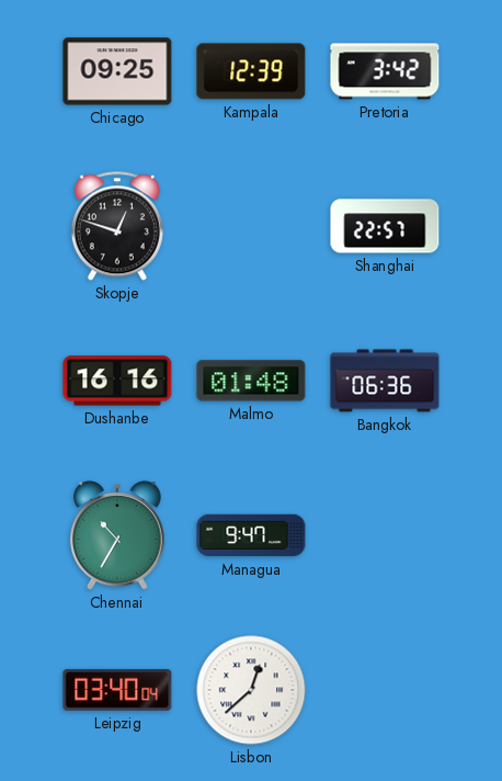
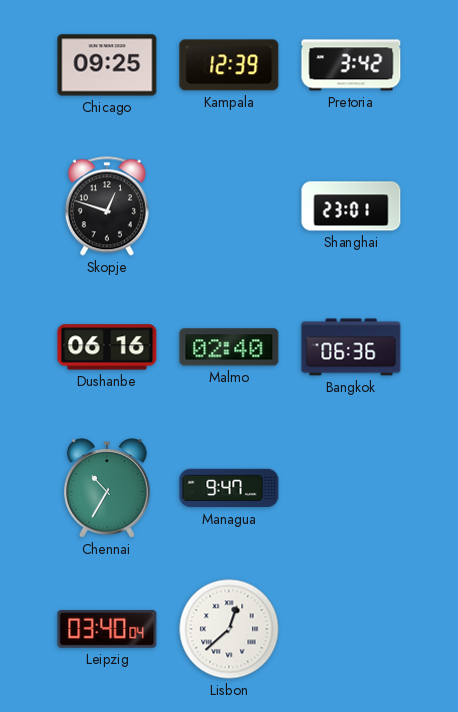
Shanghai: 22:57 -> 23:01
Dushanbe: 16:16 -> 06:16
Malmo: 01:48 -> 02:40
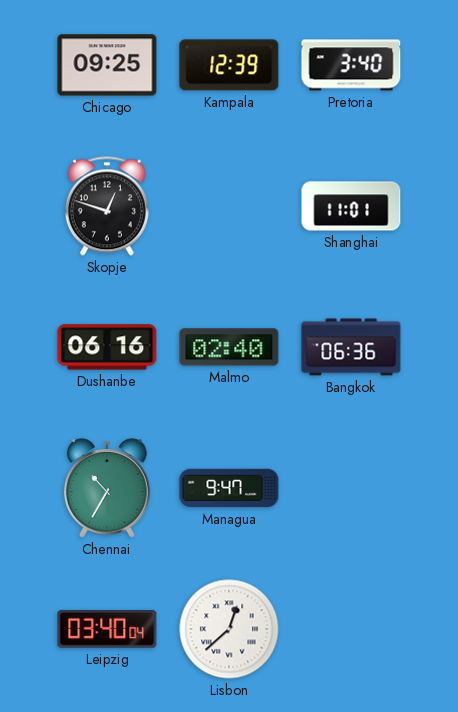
Pretoria: 3:42 -> 3:40
Shanghai: 23:01 -> 11:01
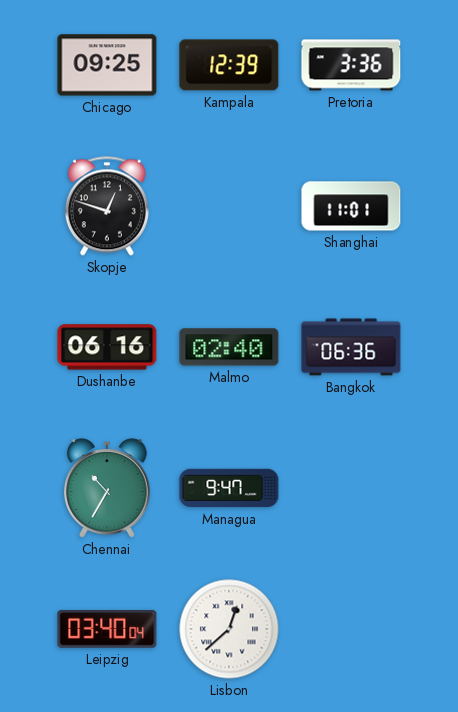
Pretoria: 3:40 -> 3:36
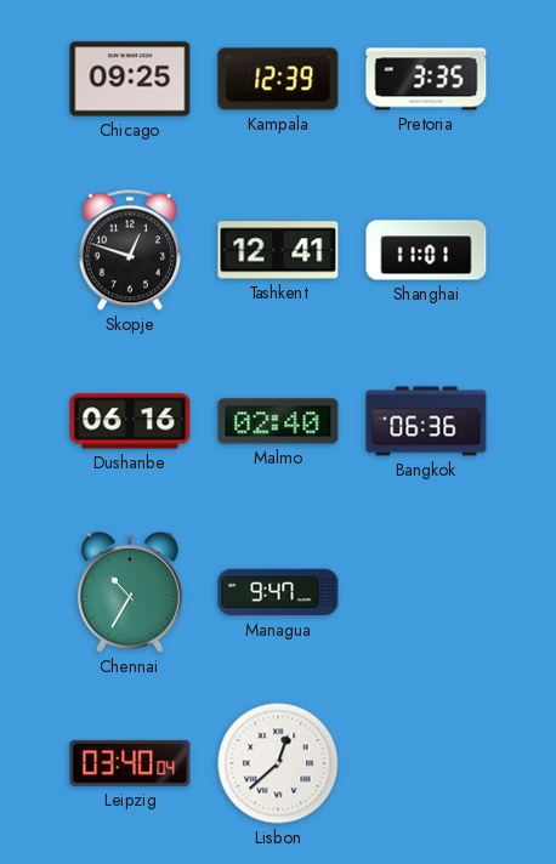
Pretoria: 3:36 -> 3:35
Tashkent: none -> 12:41
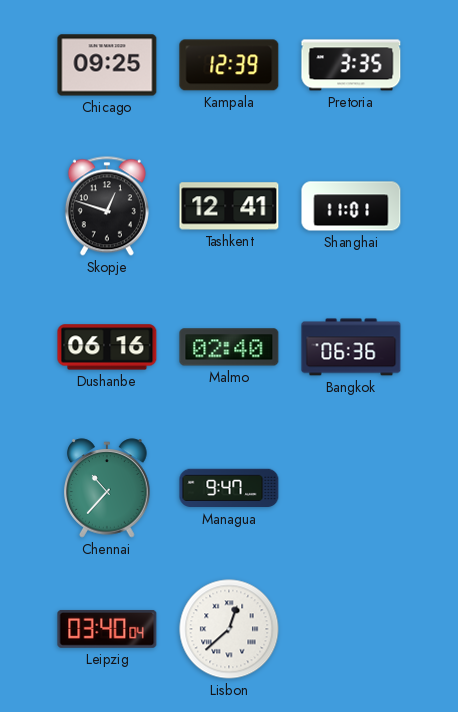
Chennai: 10:35 -> 10:37
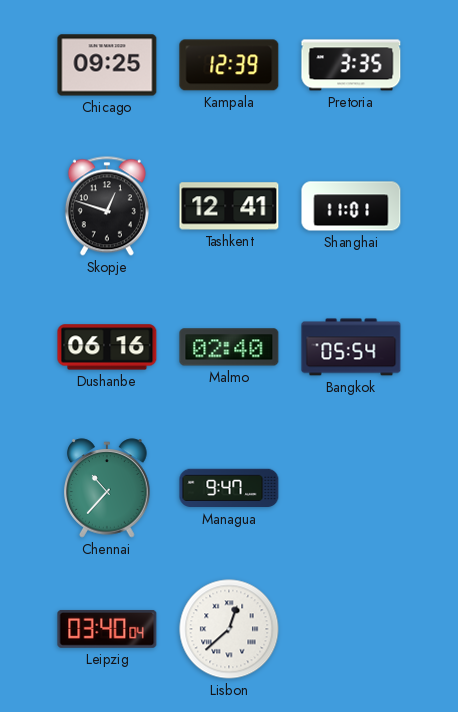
Bangkok: 06:36 -> 05:54
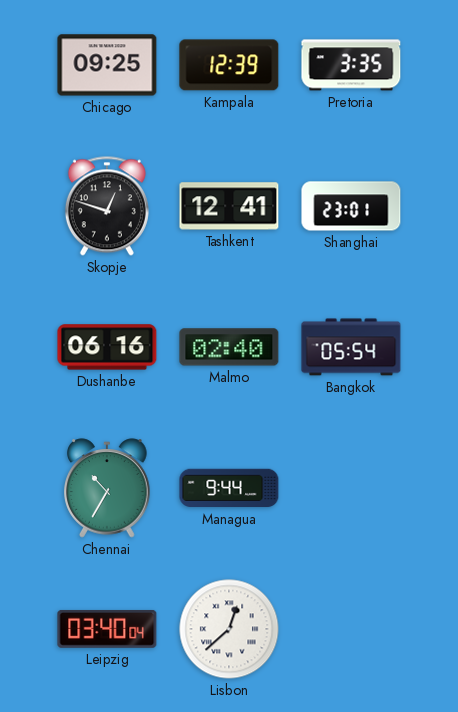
Shanghai: 11:01 -> 23:01
Chennai: 10:37 -> 10:35
Managua: 9:47 -> 9:44
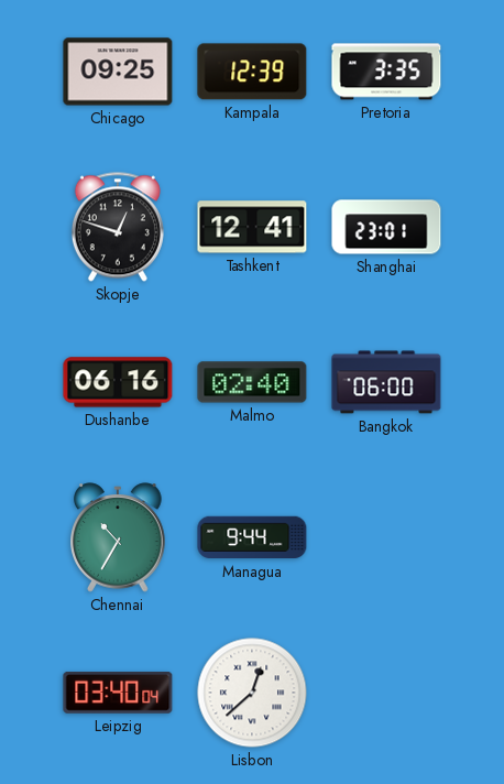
Bangkok: 05:54 -> 06:00
